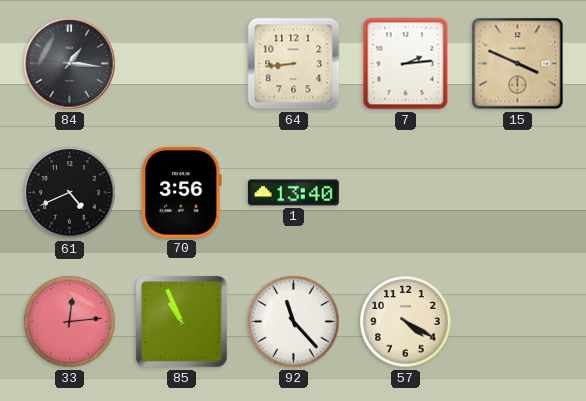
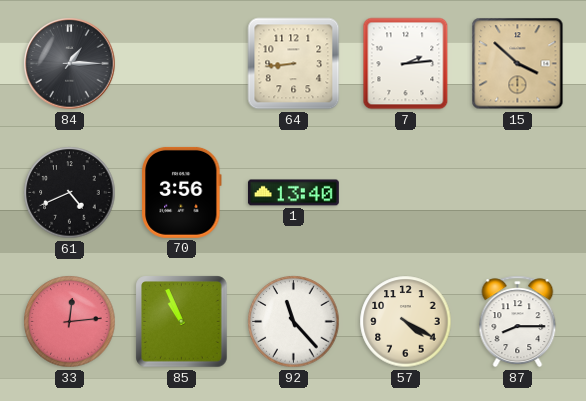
84: 1:16 -> 1:15
15: 3:49 -> 3:52
87: none -> 8:15
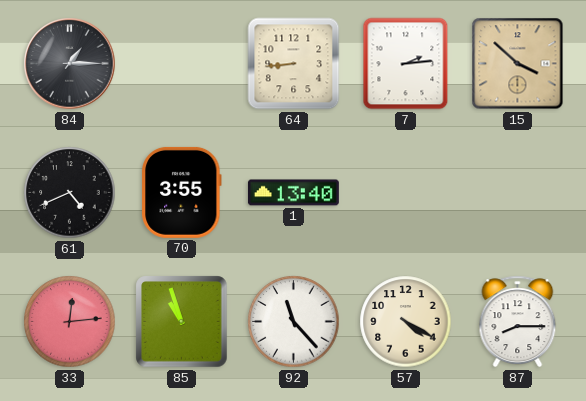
70: 3:56 -> 3:55
85: 10:56 -> 10:57
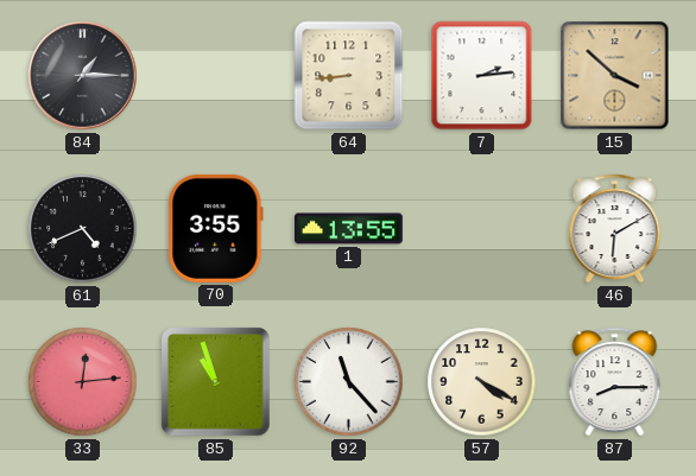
1: 13:40 -> 13:55
46: none -> 6:10
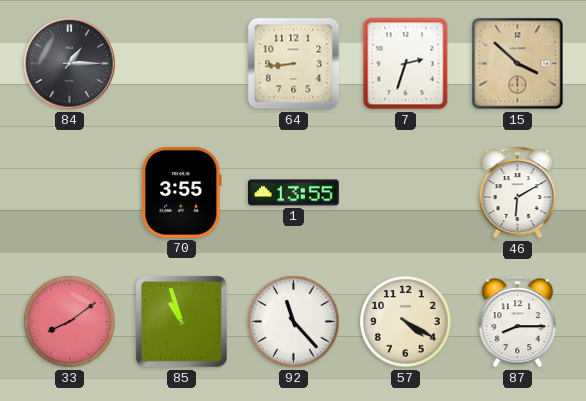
7: 2:14 -> 2:33
61: 4:41 -> none
33: 12:14 -> 8:09
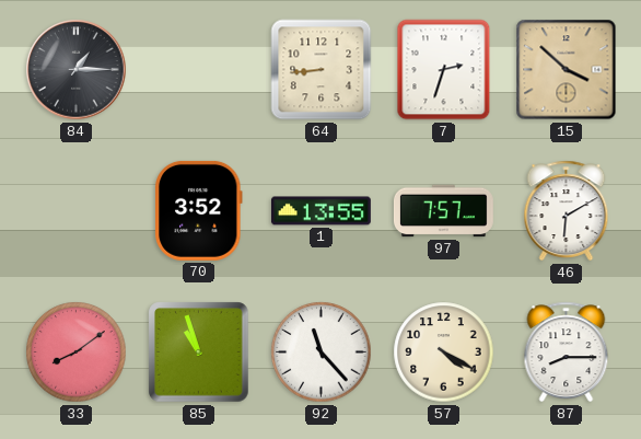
70: 3:55 -> 3:52
97: none -> 7:57
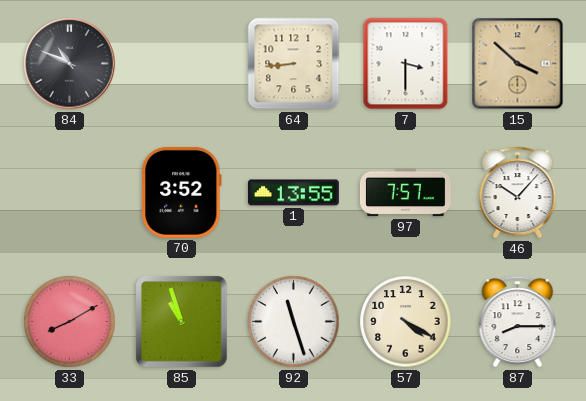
84: 1:15 -> 10:49
7: 2:33 -> 3:30
46: 6:10 -> 10:07
33: 8:09 -> 8:10
92: 11:23 -> 11:27
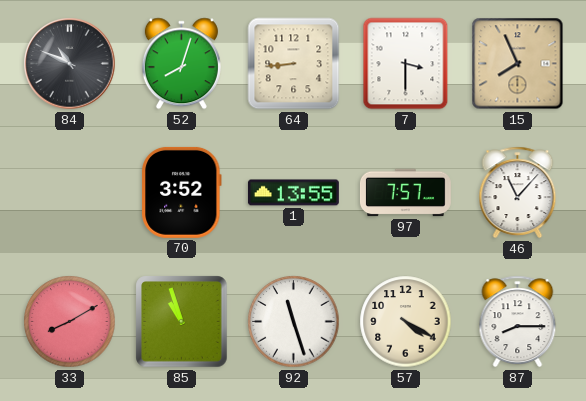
52: none -> 8:03
15: 3:52 -> 7:56
46: 10:07 -> 11:07
